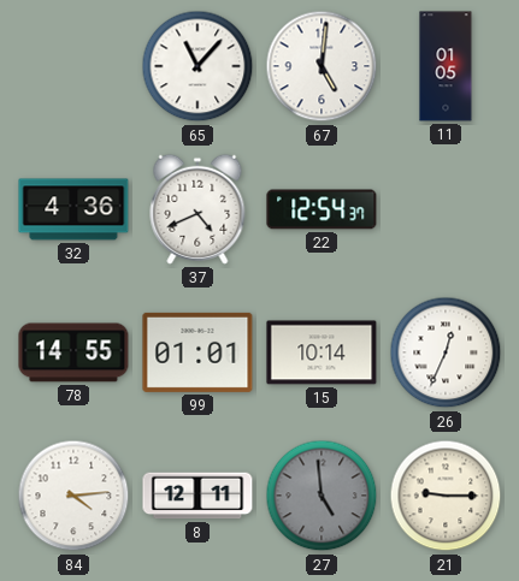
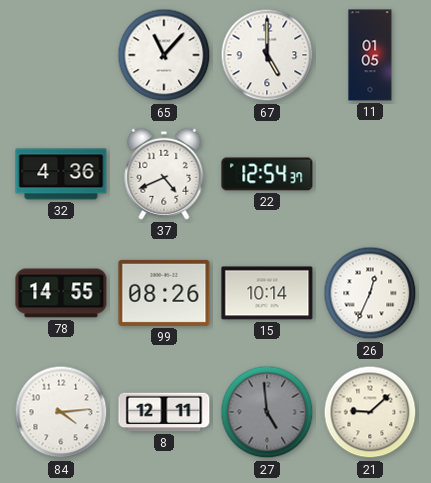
67: 5:01 -> 5:00
99: 01:01 -> 08:26
21: 9:15 -> 9:08
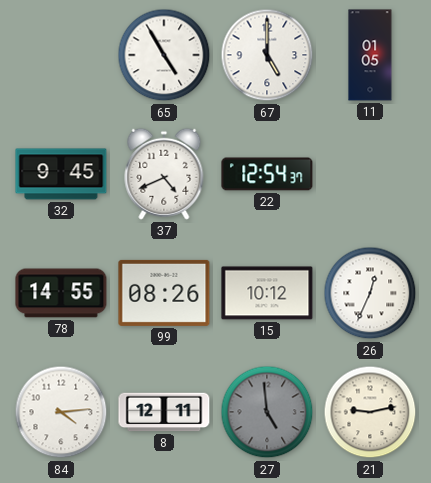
65: 11:07 -> 4:55
32: 4:36 -> 9:45
15: 10:14 -> 10:12
21: 9:08 -> 9:13
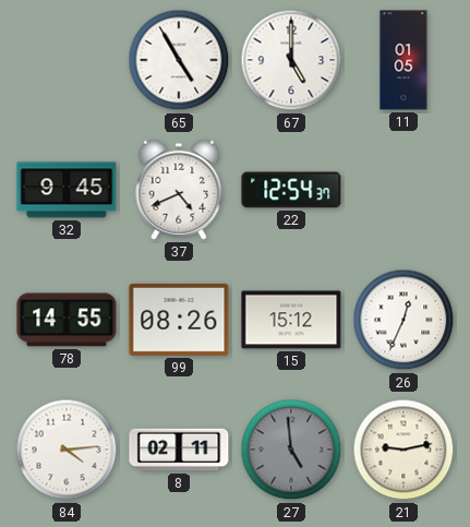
15: 10:12 -> 15:12
8: 12:11 -> 02:11
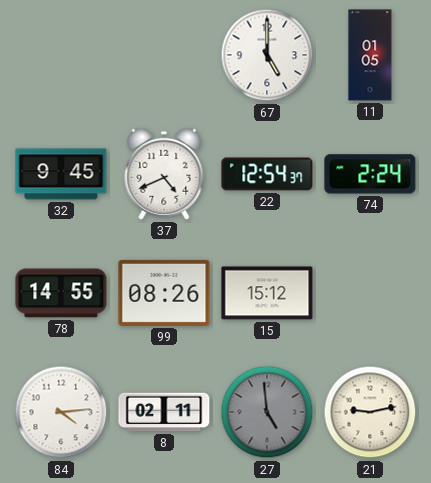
65: 4:55 -> none
74: none -> 2:24
26: 12:34 -> none
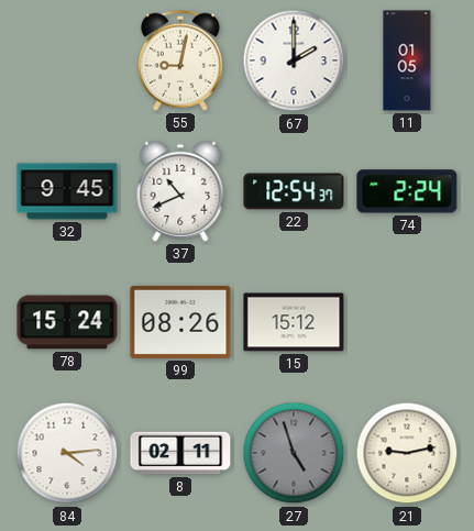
55: none -> 9:02
67: 5:00 -> 2:00
37: 4:41 -> 10:41
78: 14:55 -> 15:24
27: 4:59 -> 4:57
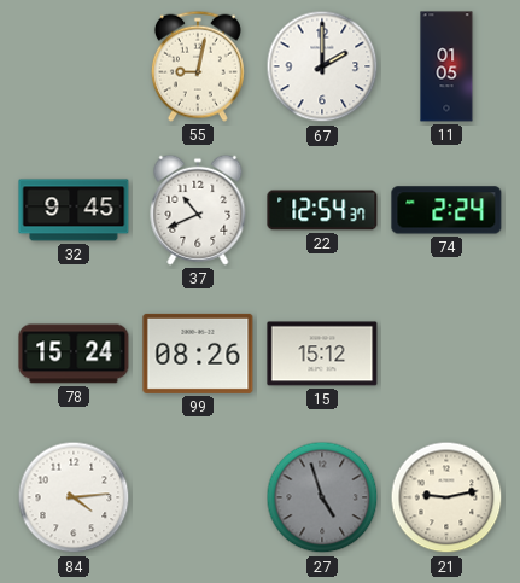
8: 02:11 -> none
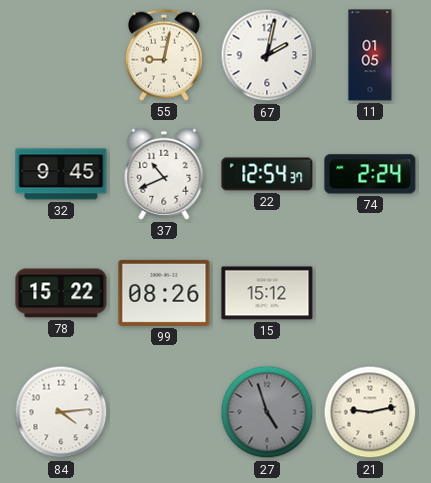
67: 2:00 -> 2:02
78: 15:24 -> 15:22
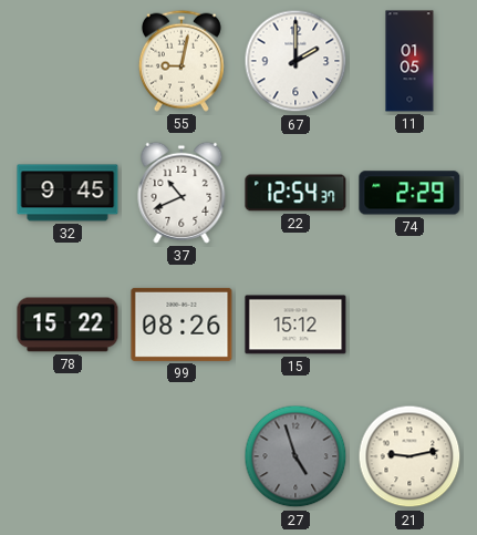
67: 2:02 -> 2:00
74: 2:24 -> 2:29
84: 4:14 -> none
